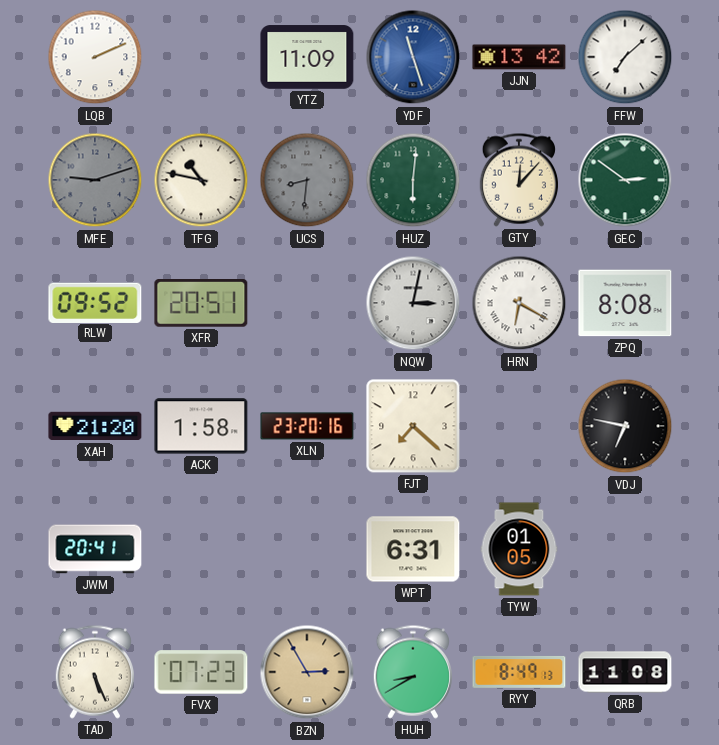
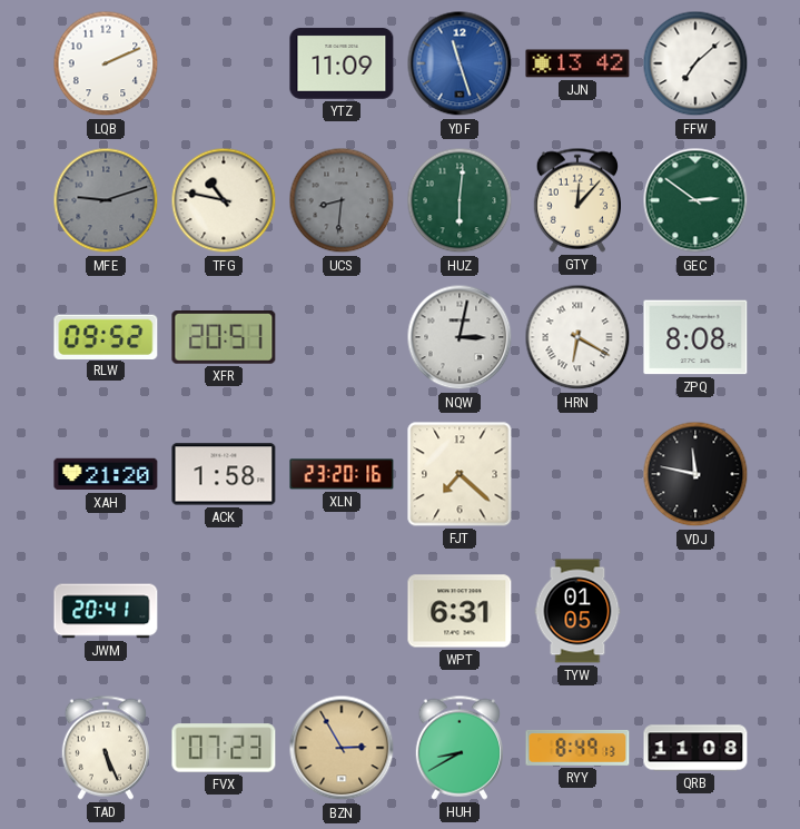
VDJ: 6:47 -> 11:47
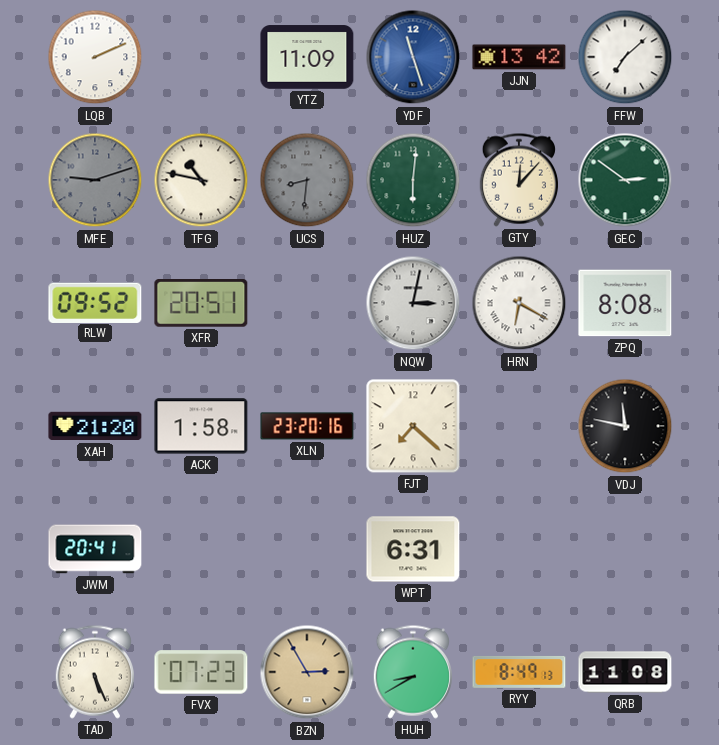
TYW: 01:05 -> none
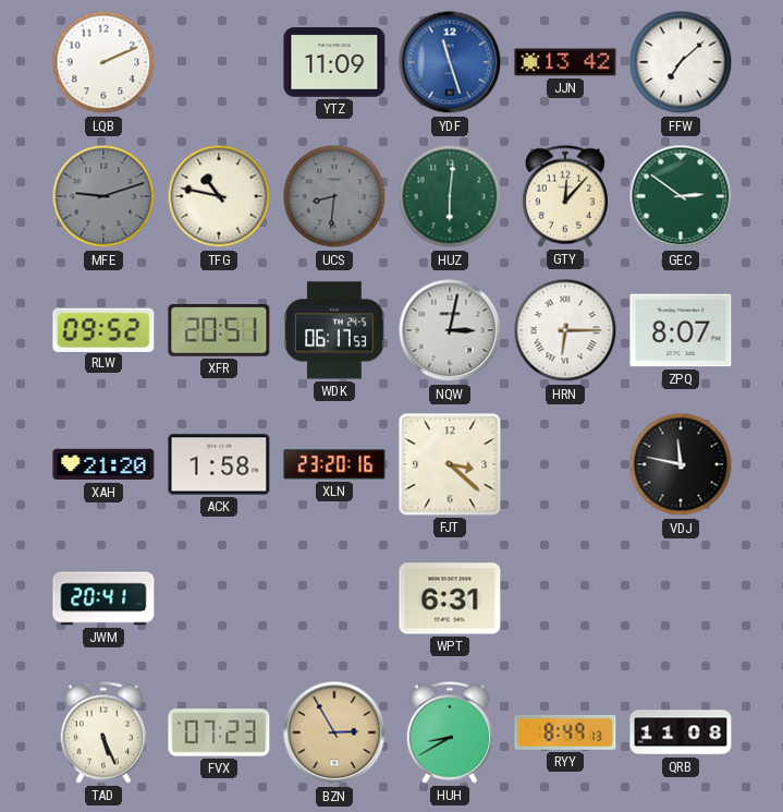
WDK: none -> 06:17
HRN: 6:20 -> 6:15
ZPQ: 8:08 -> 8:07
FJT: 7:22 -> 3:22
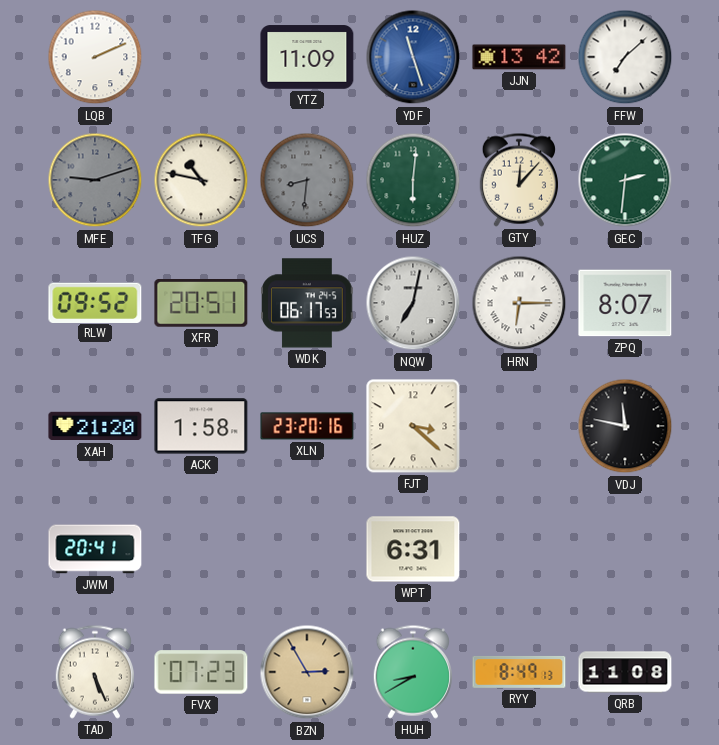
GEC: 2:51 -> 2:31
NQW: 3:02 -> 7:02
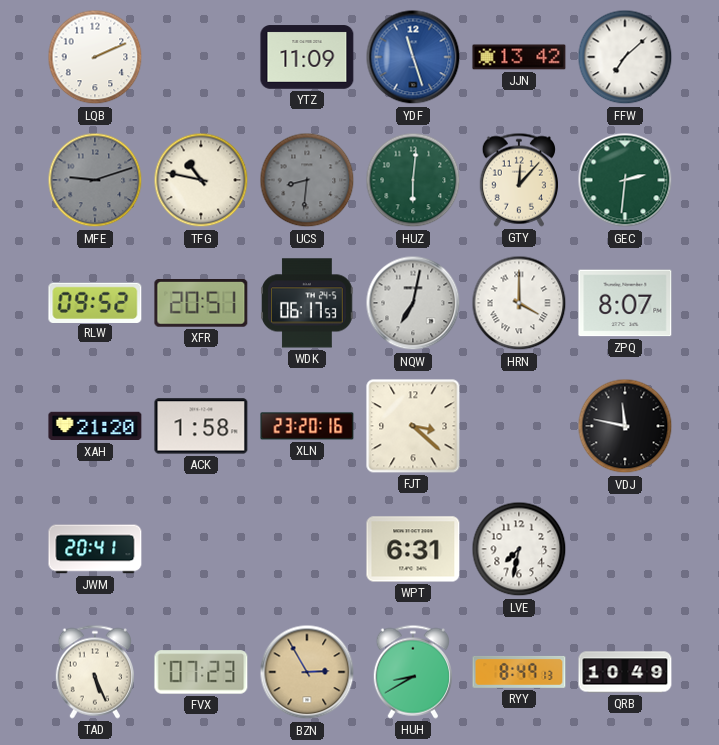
HRN: 6:15 -> 4:00
LVE: none -> 7:32
QRB: 11:08 -> 10:49
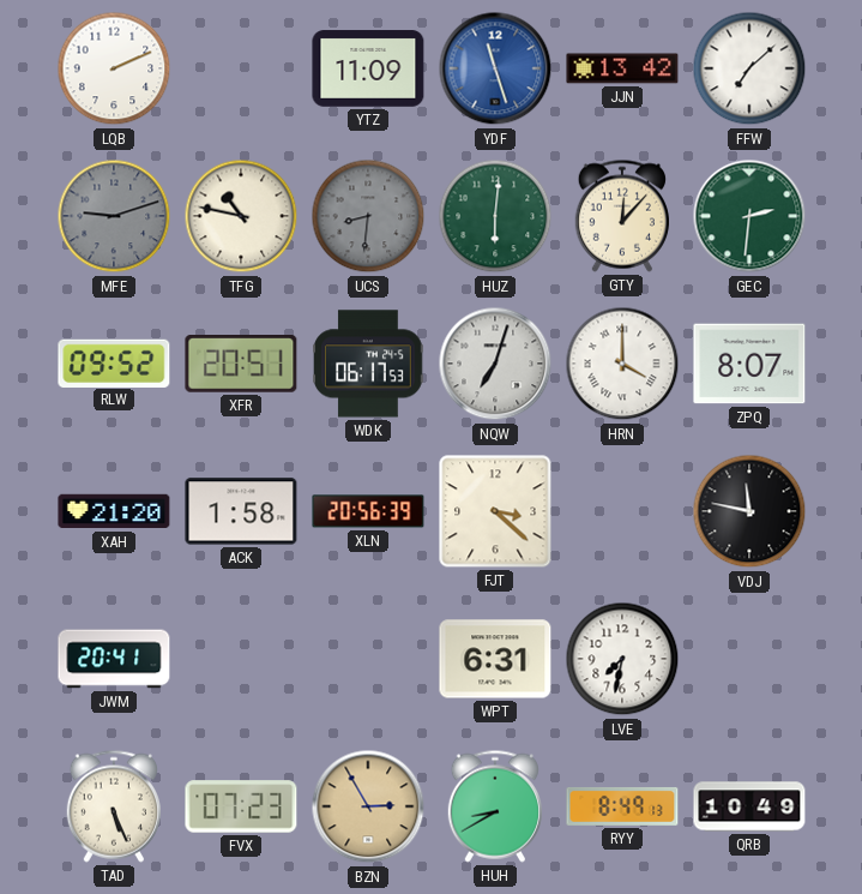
NQW: 7:02 -> 7:03
XLN: 23:20 -> 20:56
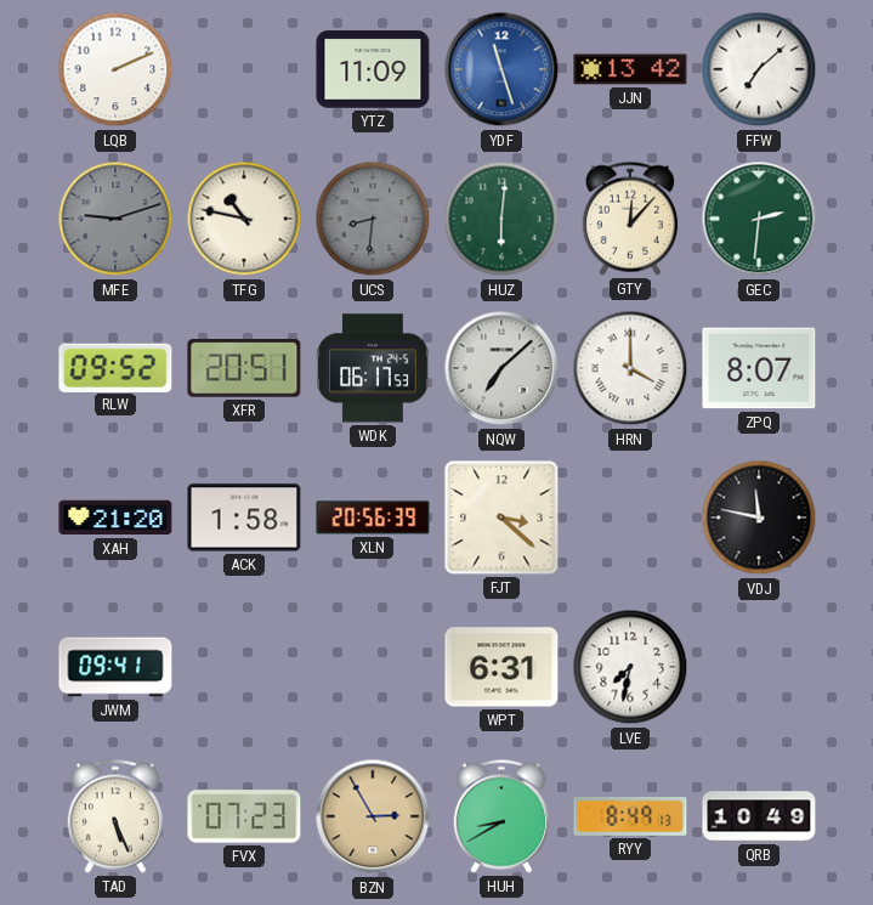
NQW: 7:03 -> 7:08
JWM: 20:41 -> 09:41
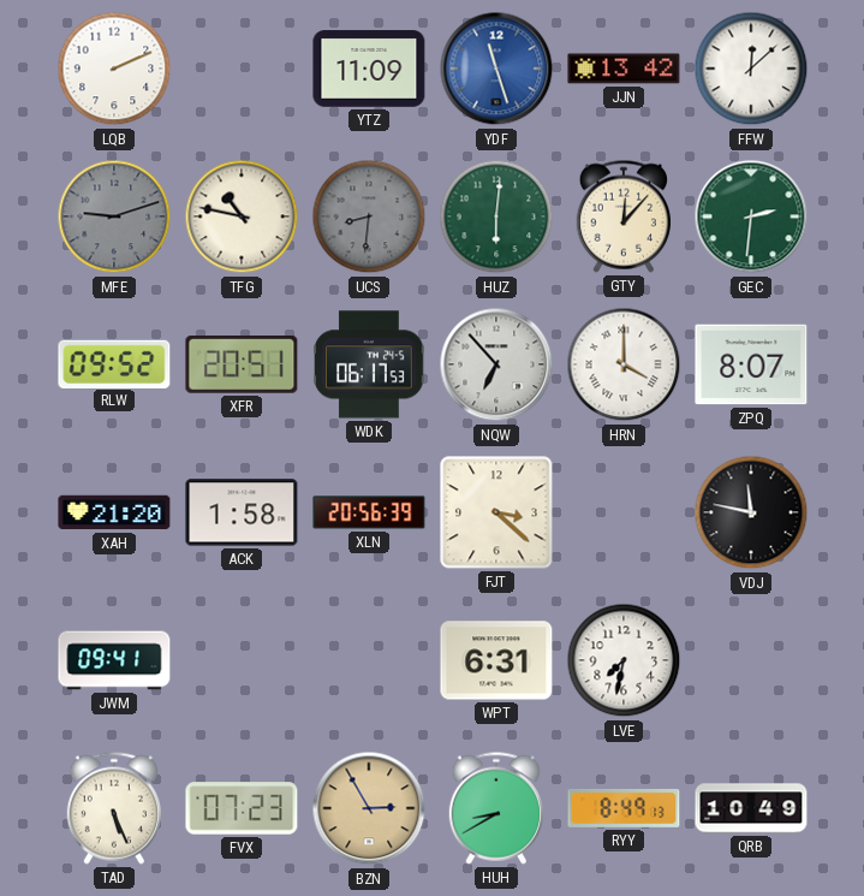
FFW: 7:08 -> 12:08
NQW: 7:08 -> 6:53
